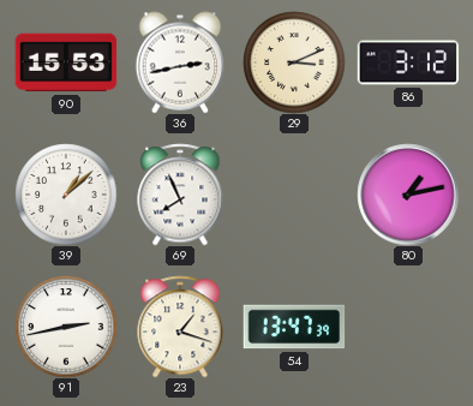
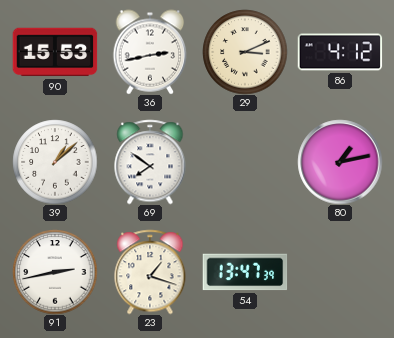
86: 3:12 -> 4:12
69: 7:56 -> 7:51
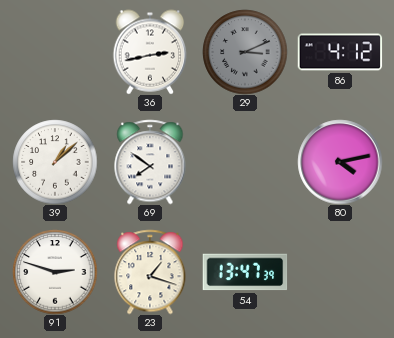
90: 15:53 -> none
29 dial: cream -> grey
80: 1:13 -> 4:13
91: 2:43 -> 2:48
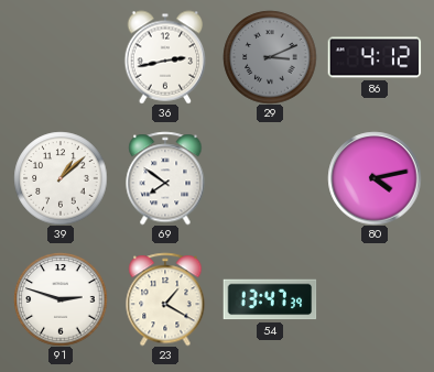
23: 1:18 -> 1:20
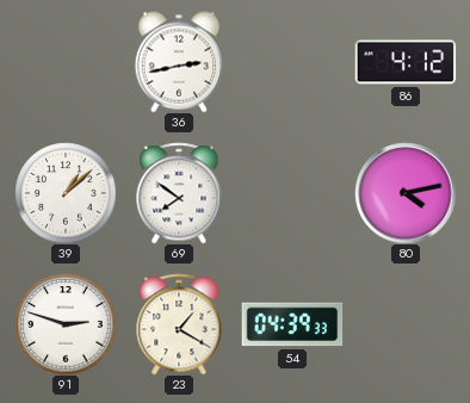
29: 3:11 -> none
54: 13:47 -> 04:39
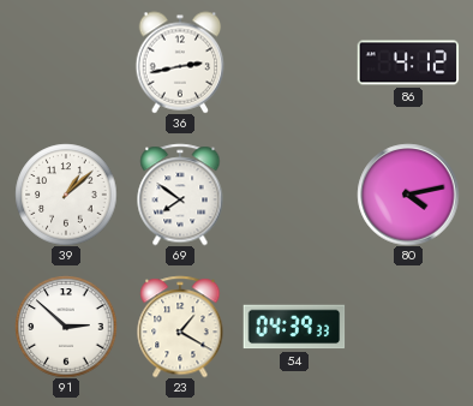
91: 2:48 -> 2:52
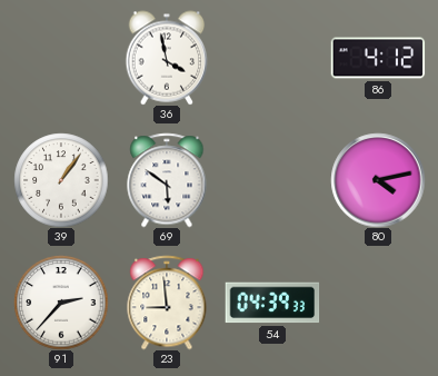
36: 2:43 -> 3:58
39: 1:08 -> 1:06
69: 7:51 -> 5:51
91: 2:52 -> 2:37
23: 1:20 -> 8:59
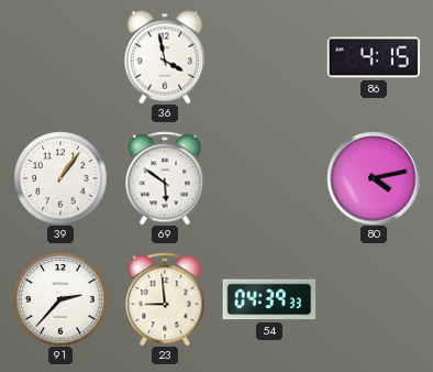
86: 4:12 -> 4:15
